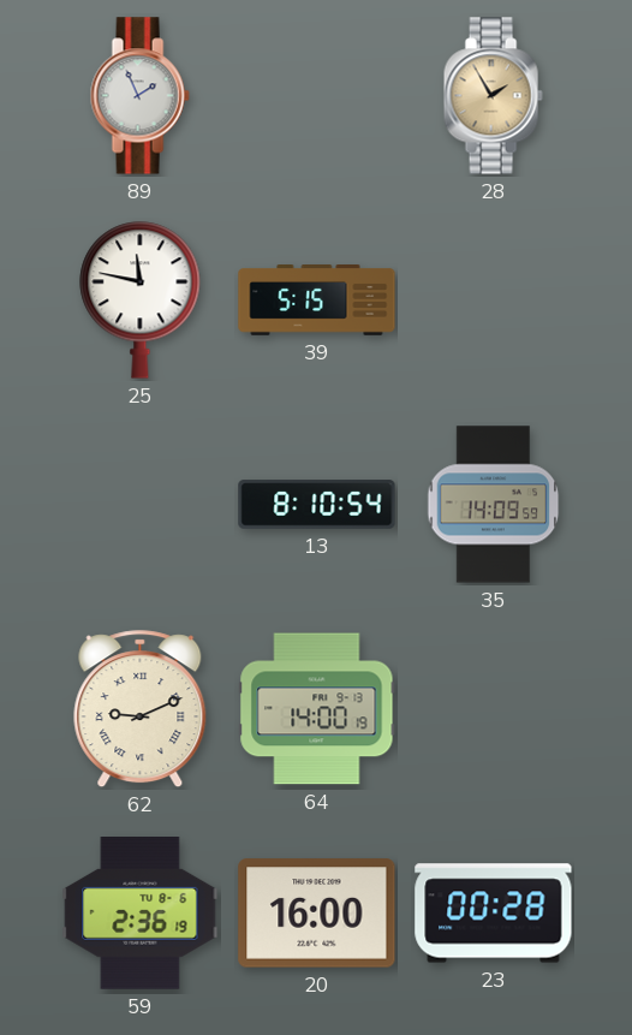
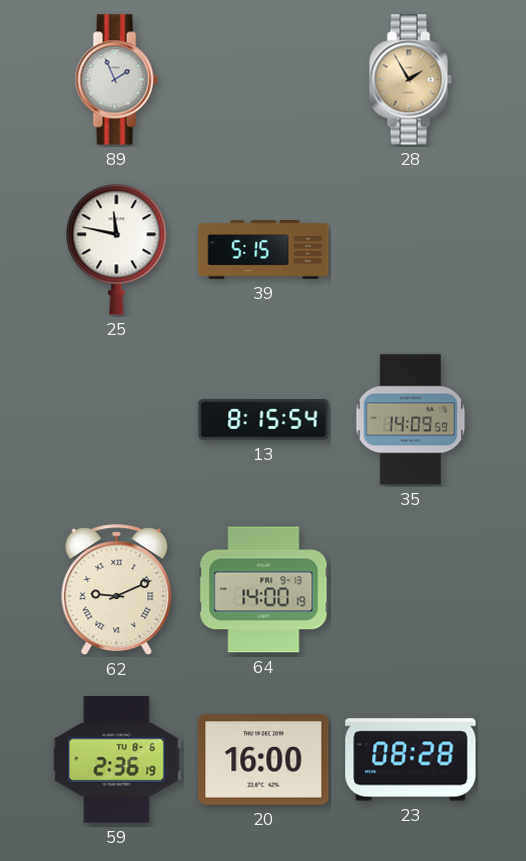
13: 8:10 -> 8:15
23: 00:28 -> 08:28
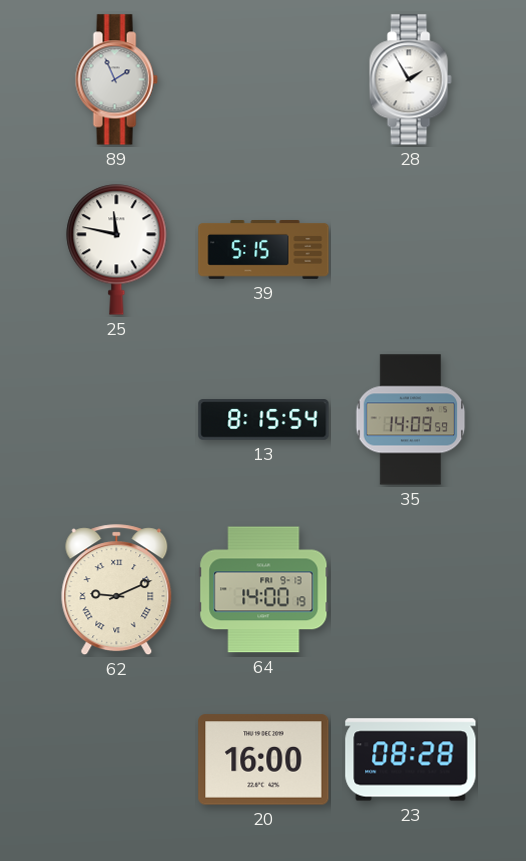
28 dial: champagne -> white
59: 2:36 -> none
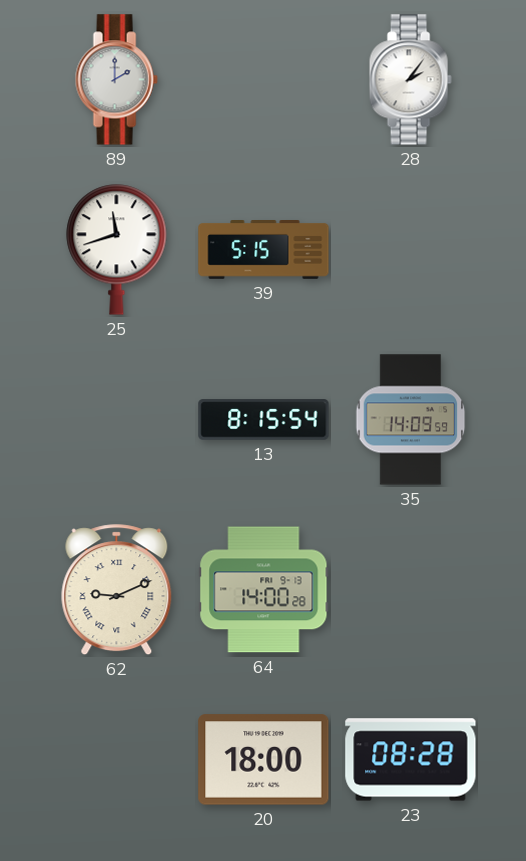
89: 1:56 -> 2:00
28: 1:55 -> 2:06
25: 11:47 -> 11:42
64: 14:00:19 -> 14:00:28
20: 16:00 -> 18:00
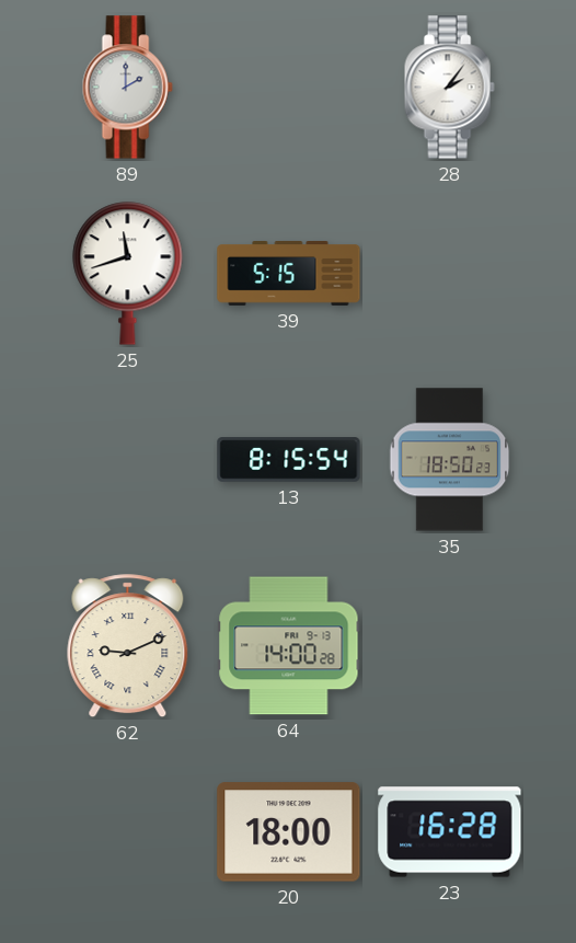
35: 14:09 -> 18:50
23: 08:28 -> 16:28
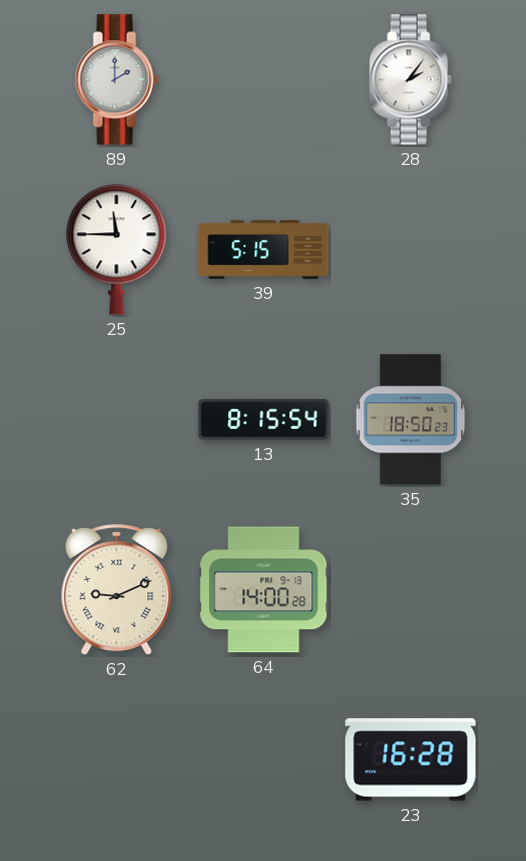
25: 11:42 -> 11:45
20: 18:00 -> none
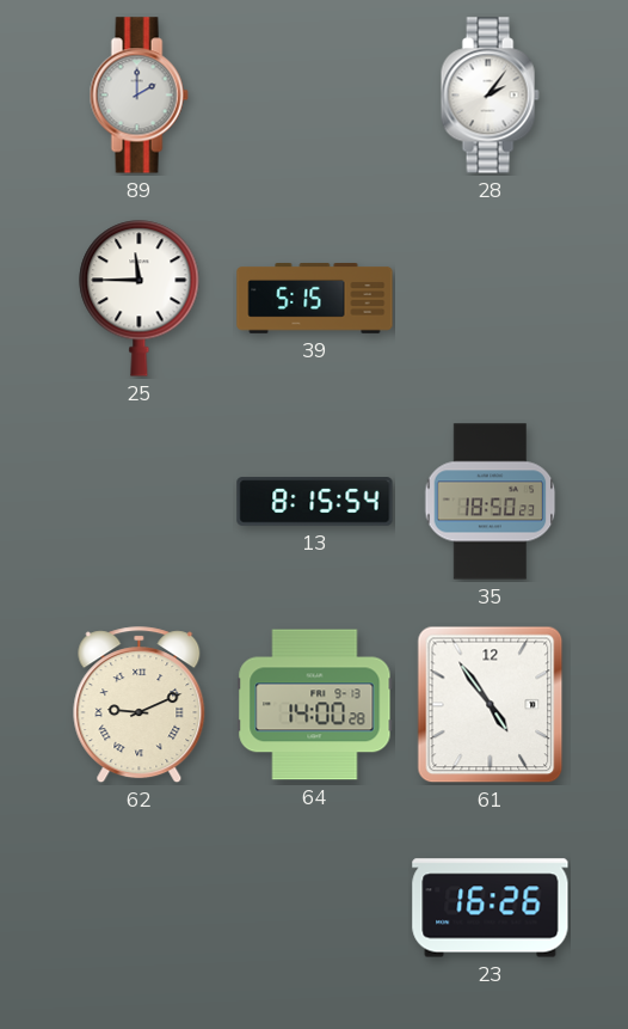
61: none -> 4:54
23: 16:28 -> 16:26
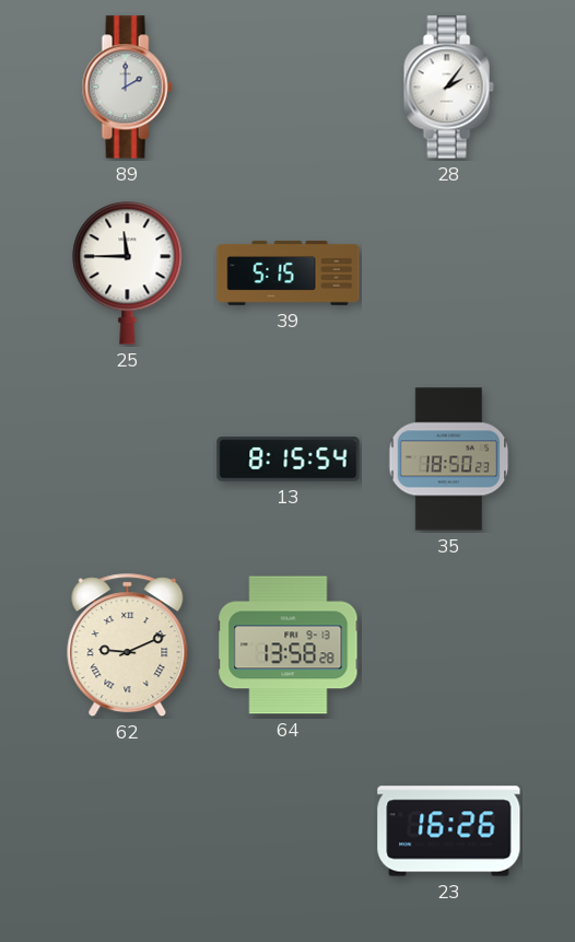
64: 14:00 -> 13:58
61: 4:54 -> none
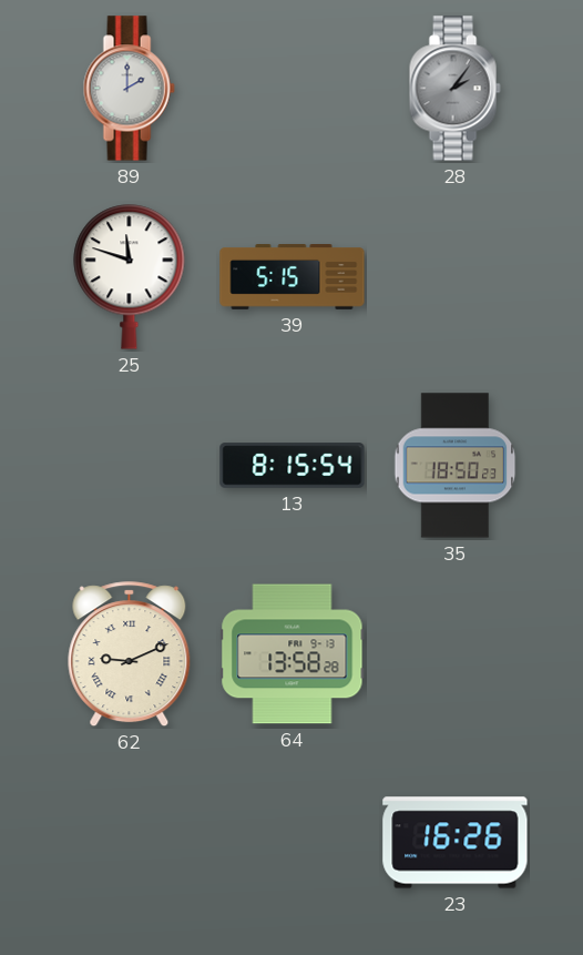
28 dial: white -> grey
25: 11:45 -> 11:48
